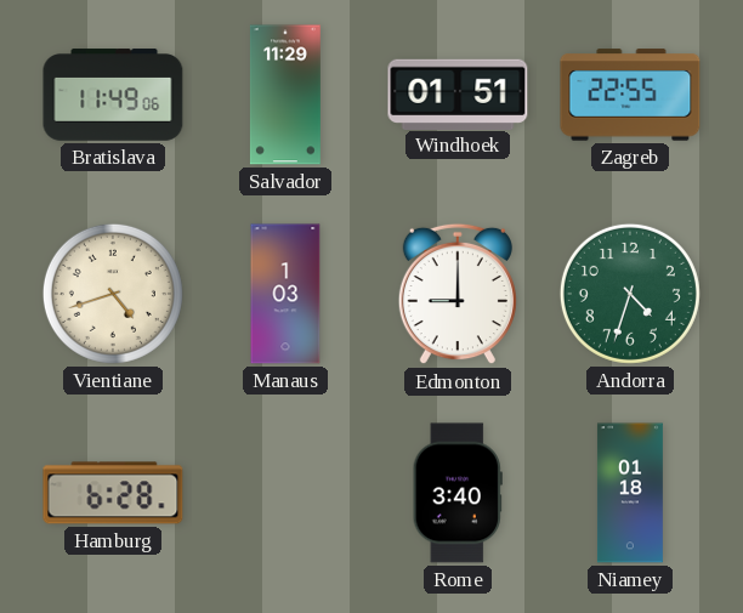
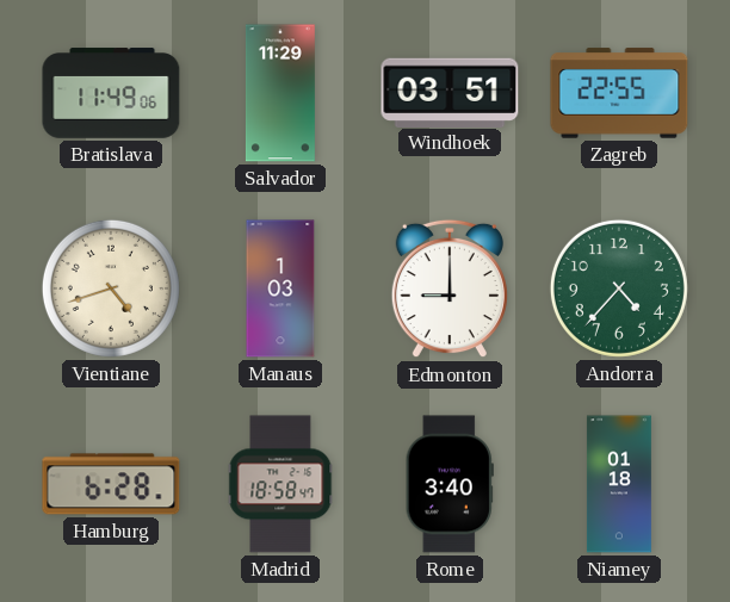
Windhoek: 01:51 -> 03:51
Andorra: 4:33 -> 4:37
Madrid: none -> 18:58
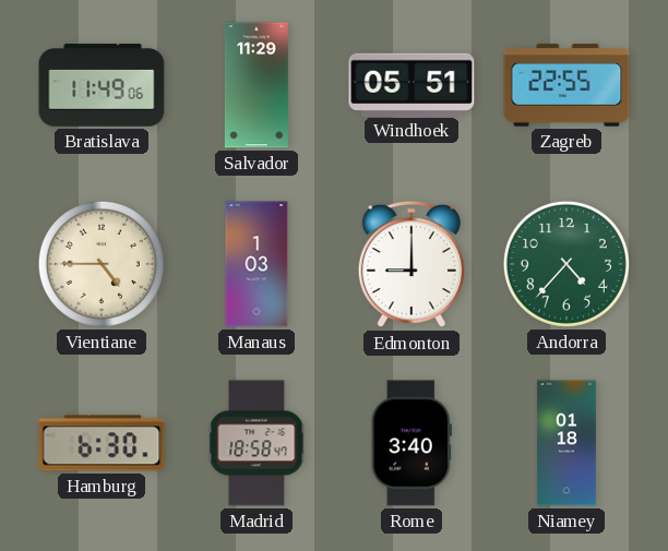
Windhoek: 03:51 -> 05:51
Vientiane: 4:42 -> 4:45
Hamburg: 6:28 -> 6:30
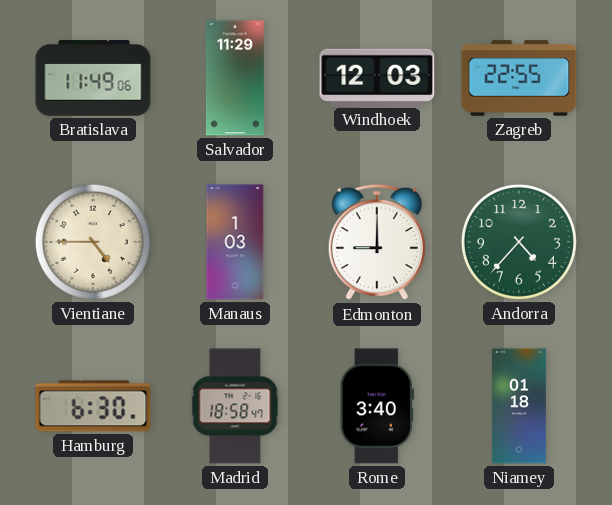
Windhoek: 05:51 -> 12:03
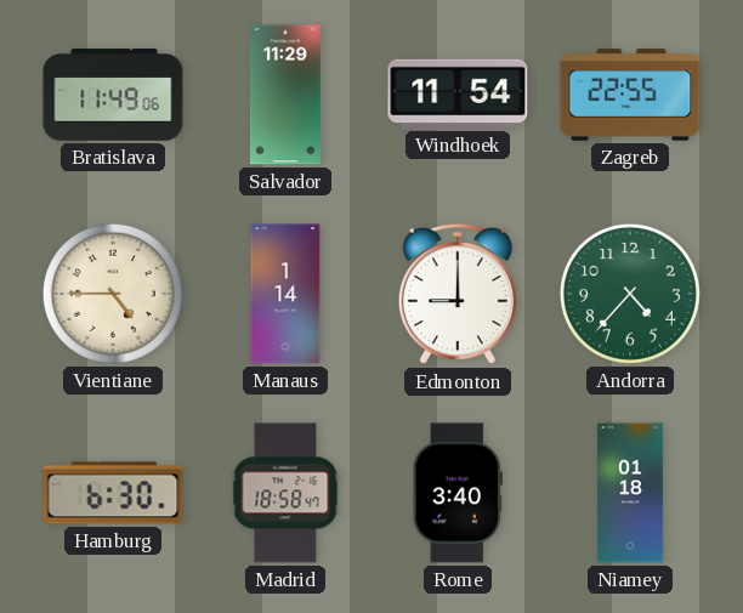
Windhoek: 12:03 -> 11:54
Manaus: 1:03 -> 1:14
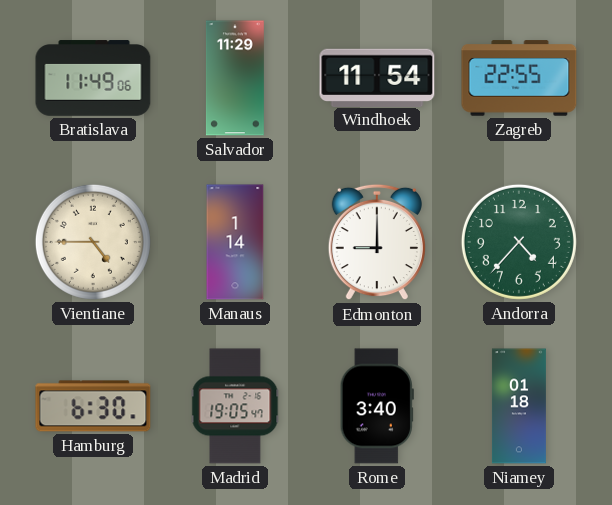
Madrid: 18:58 -> 19:05
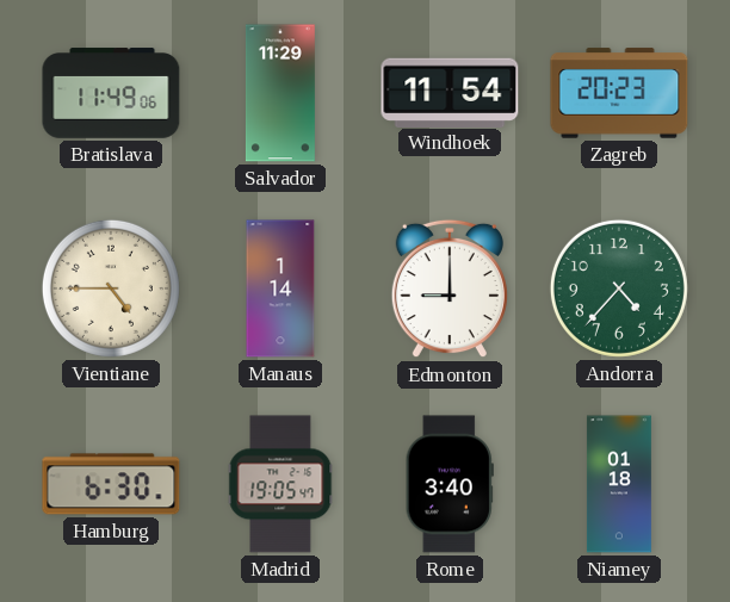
Zagreb: 22:55 -> 20:23
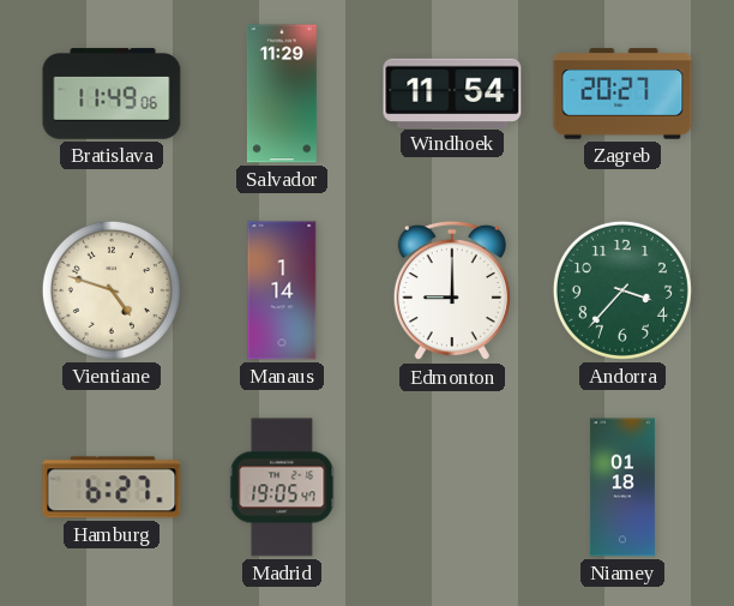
Zagreb: 20:23 -> 20:27
Vientiane: 4:45 -> 4:48
Andorra: 4:37 -> 3:37
Hamburg: 6:30 -> 6:27
Rome: 3:40 -> none
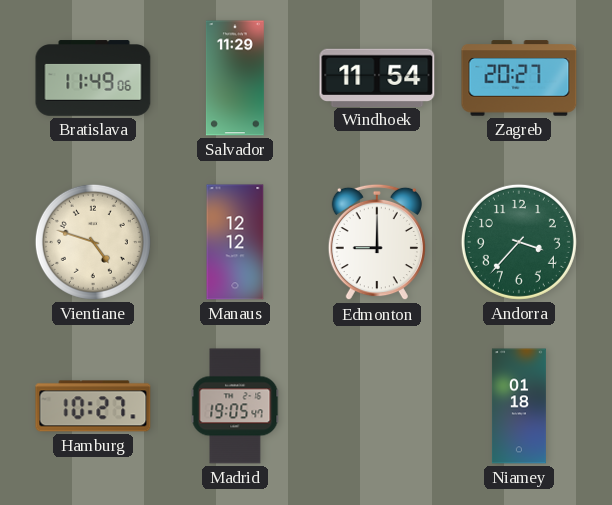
Manaus: 1:14 -> 12:12
Hamburg: 6:27 -> 10:27
